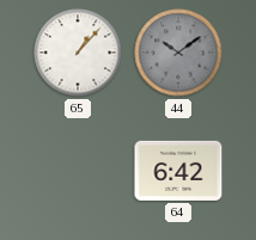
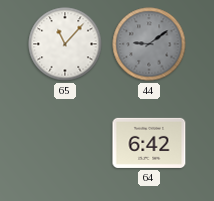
65: 1:07 -> 11:07
44: 10:09 -> 9:09
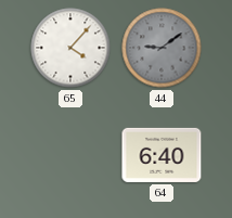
65: 11:07 -> 4:07
64: 6:42 -> 6:40
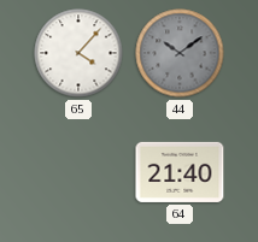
44: 9:09 -> 10:09
64: 6:40 -> 21:40
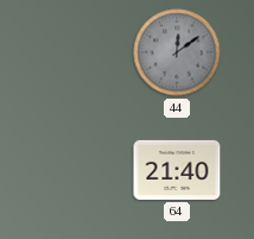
65: 4:07 -> none
44: 10:09 -> 12:09
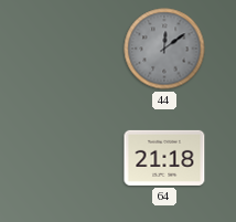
64: 21:40 -> 21:18
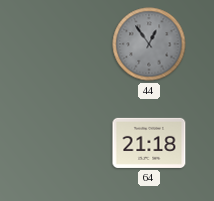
44: 12:09 -> 12:54
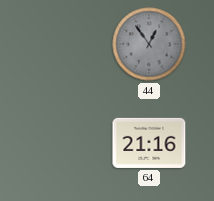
64: 21:18 -> 21:16
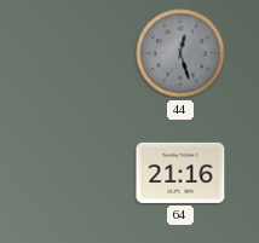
44: 12:54 -> 12:27
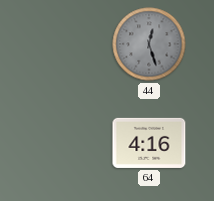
64: 21:16 -> 4:16
